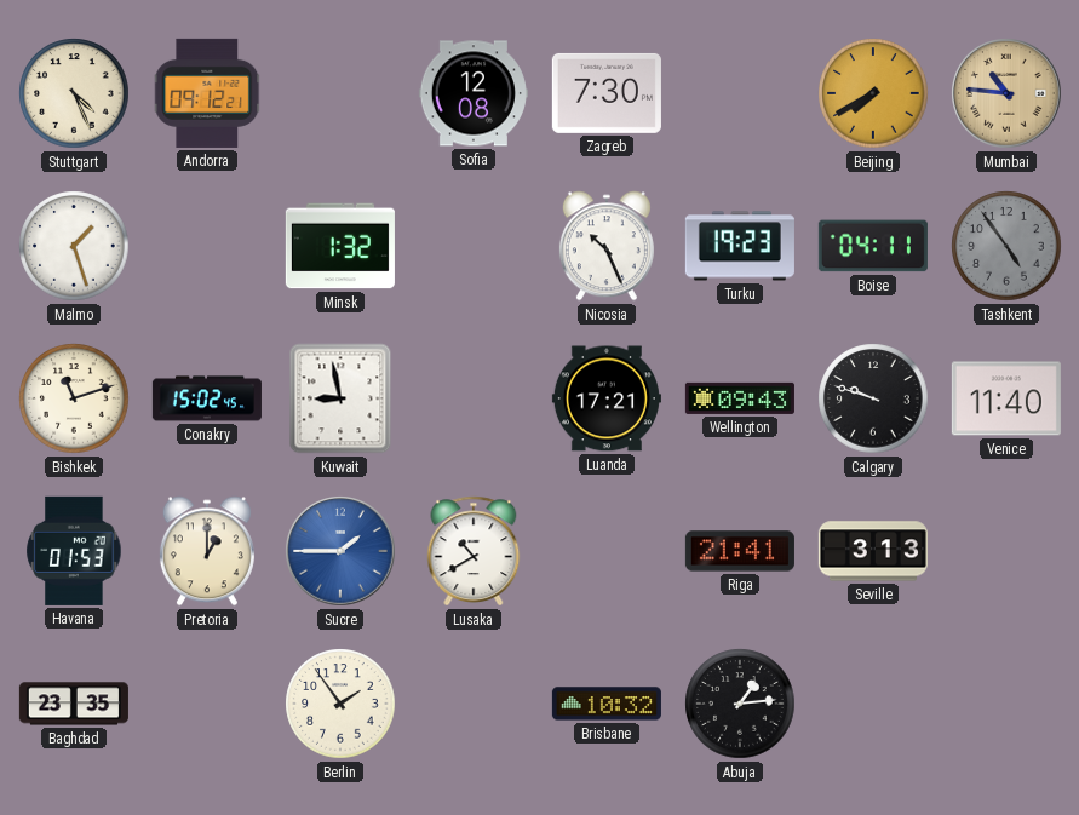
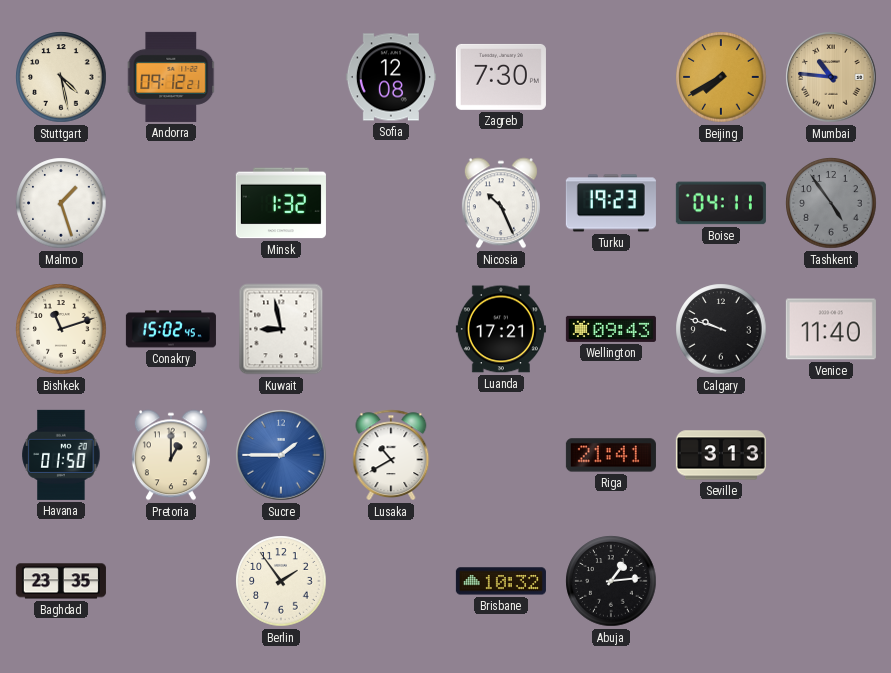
Stuttgart: 4:26 -> 4:28
Havana: 01:53 -> 01:50
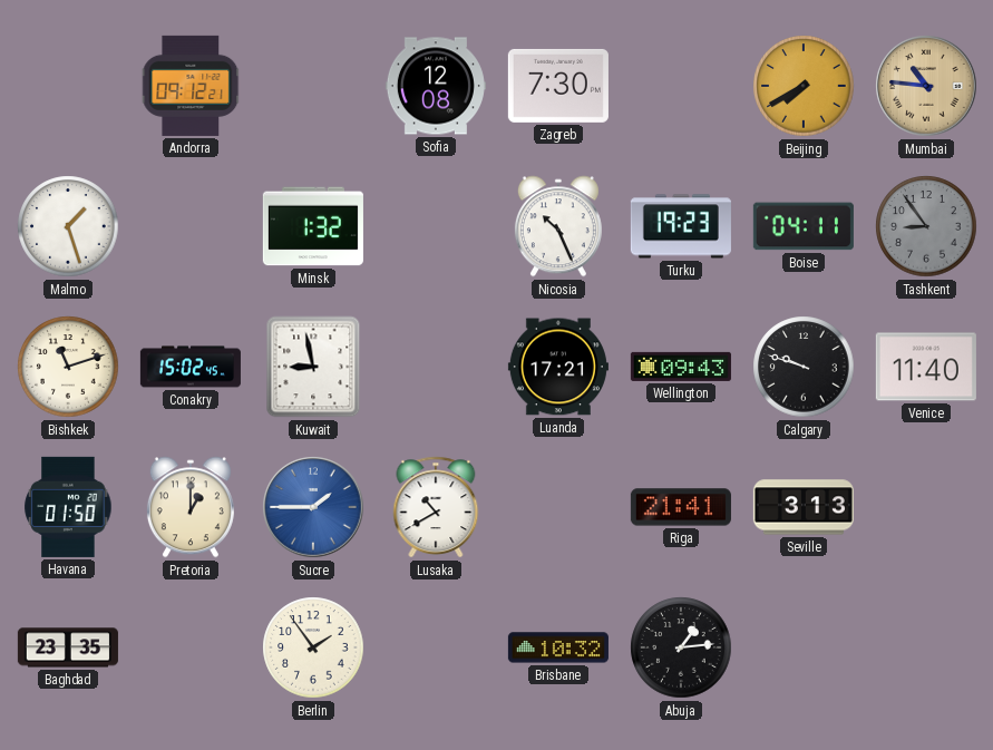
Stuttgart: 4:28 -> none
Tashkent: 4:54 -> 8:54
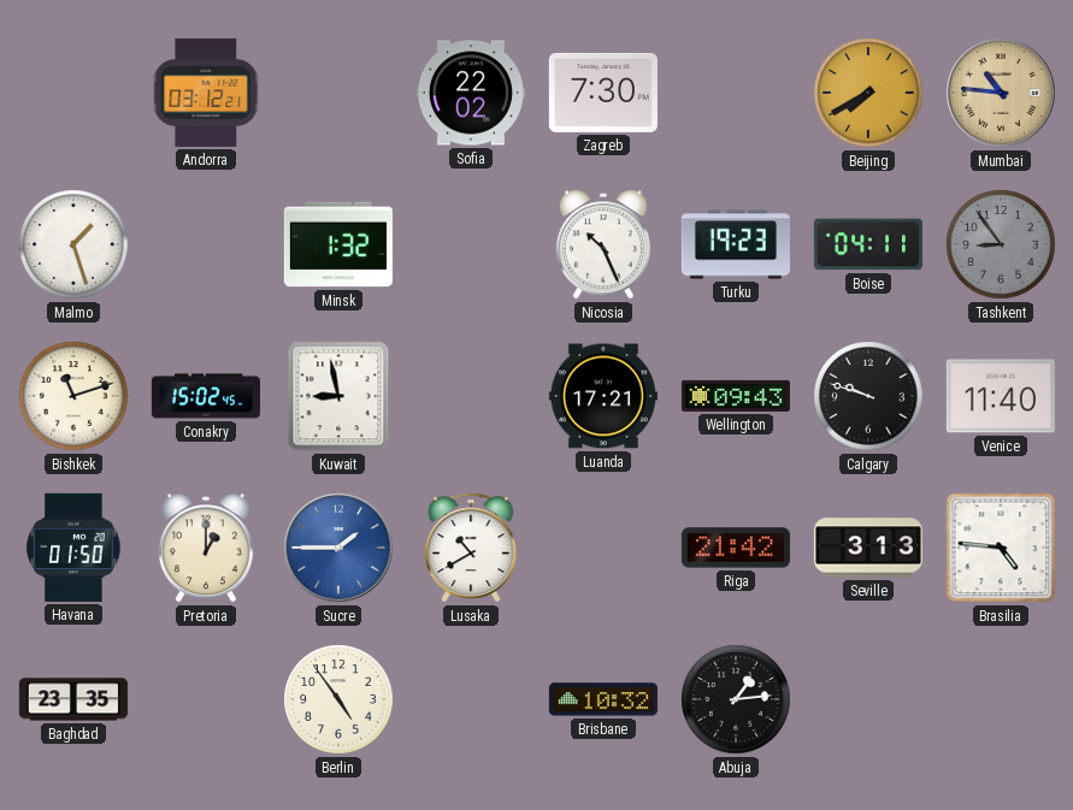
Andorra: 09:12 -> 03:12
Sofia: 12:08 -> 22:02
Riga: 21:41 -> 21:42
Brasilia: none -> 4:46
Berlin: 1:54 -> 4:54
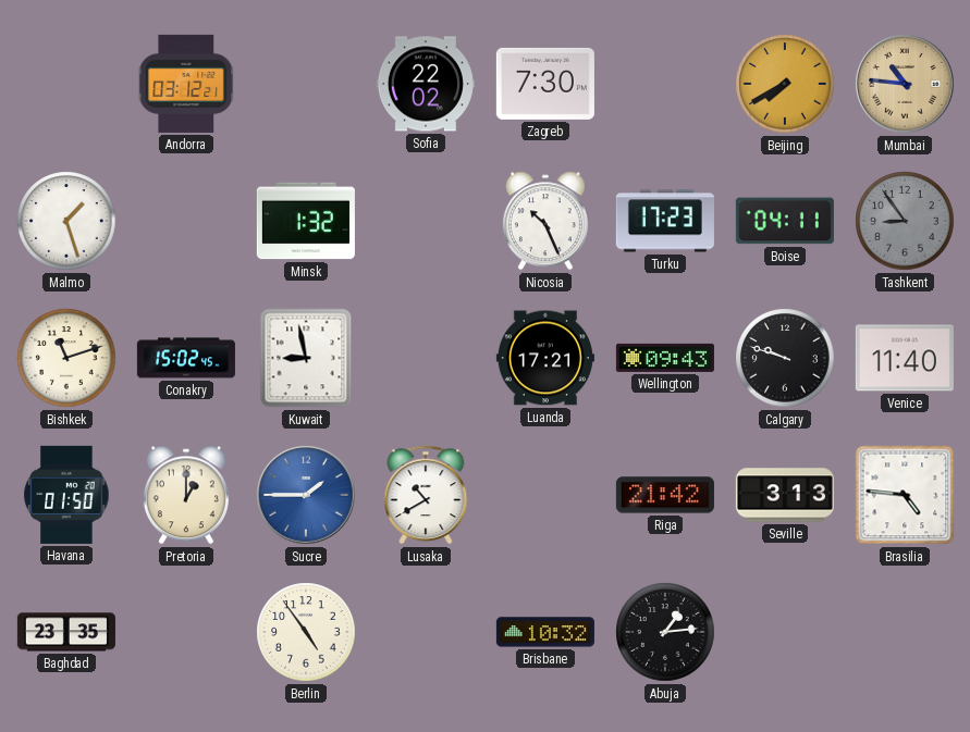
Turku: 19:23 -> 17:23
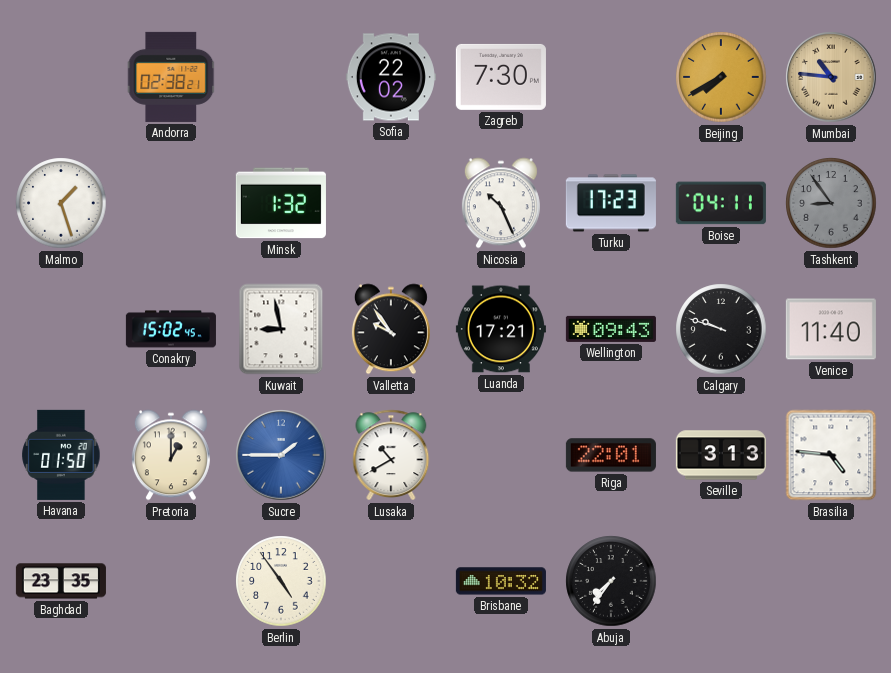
Andorra: 03:12 -> 02:38
Bishkek: 11:12 -> none
Valletta: none -> 9:54
Riga: 21:42 -> 22:01
Abuja: 1:14 -> 7:36
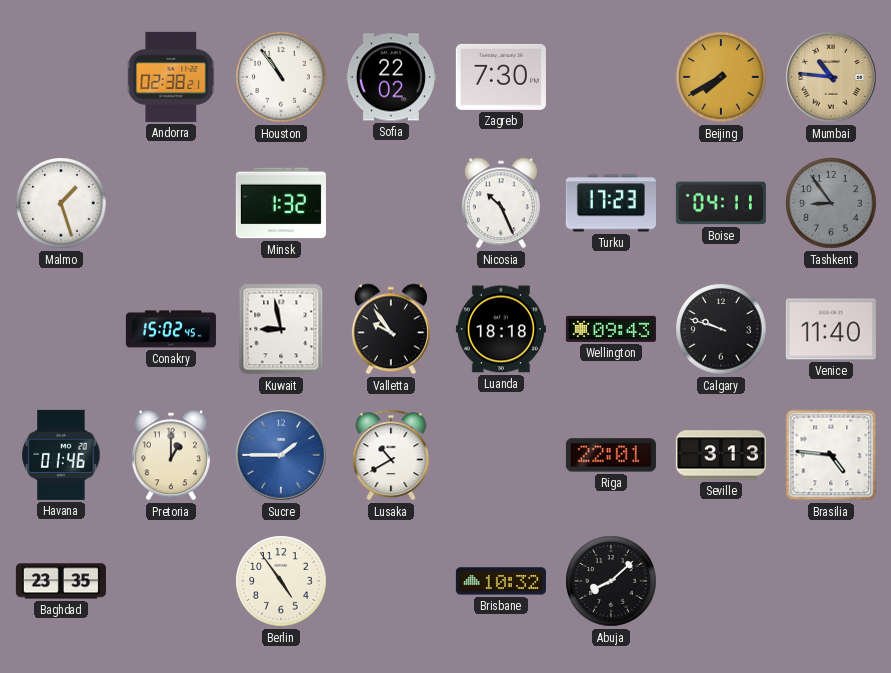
Houston: none -> 10:54
Luanda: 17:21 -> 18:18
Havana: 01:50 -> 01:46
Abuja: 7:36 -> 8:08
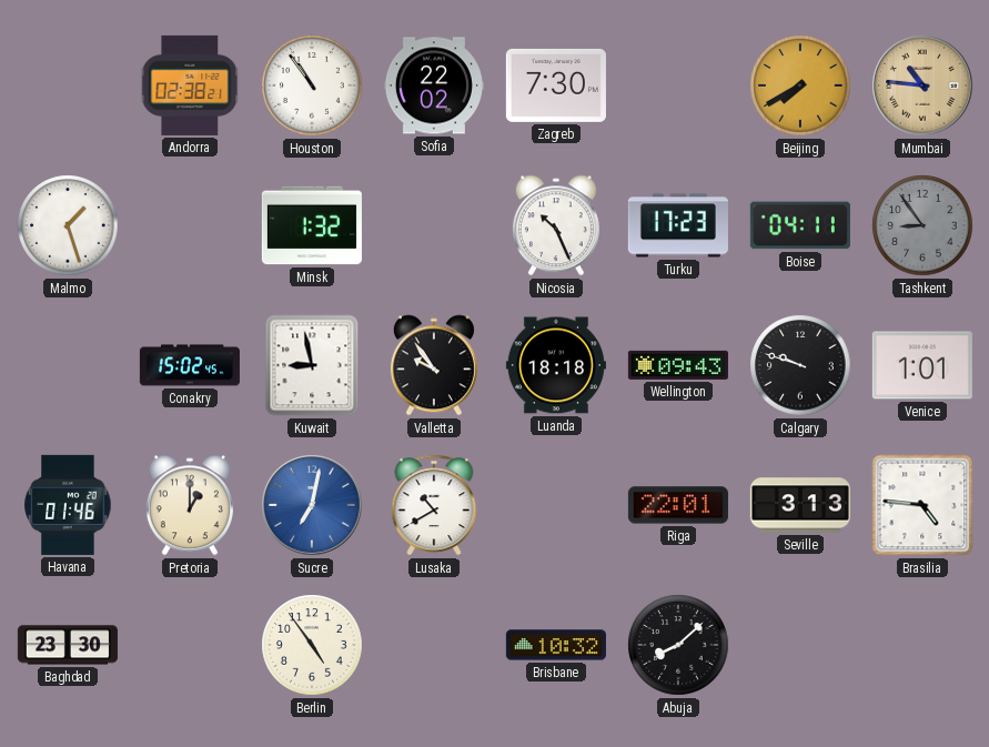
Venice: 11:40 -> 1:01
Sucre: 1:45 -> 7:02
Baghdad: 23:35 -> 23:30
